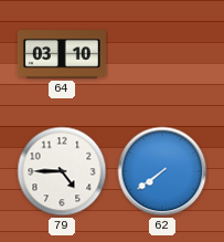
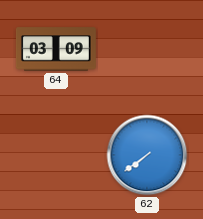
64: 03:10 -> 03:09
79: 4:45 -> none
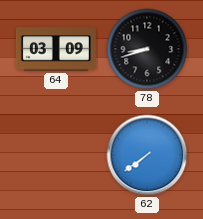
78: none -> 8:42
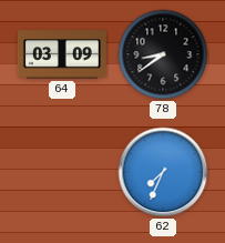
78: 8:42 -> 8:39
62: 7:39 -> 7:34
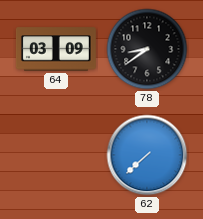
62: 7:34 -> 7:38
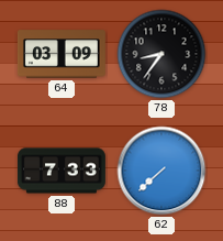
78: 8:39 -> 8:36
88: none -> 7:33
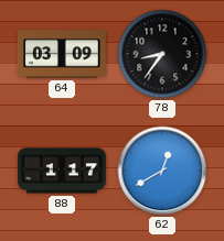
88: 7:33 -> 1:17
62: 7:38 -> 12:40
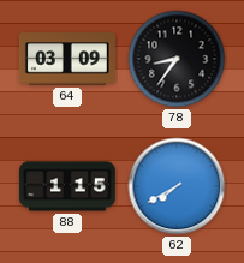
88: 1:17 -> 1:15
62: 12:40 -> 7:40
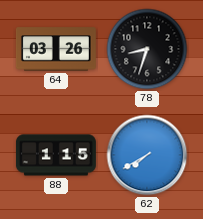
64: 03:09 -> 03:26
78: 8:36 -> 8:33
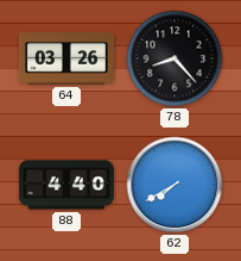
78: 8:33 -> 8:23
88: 1:15 -> 4:40
